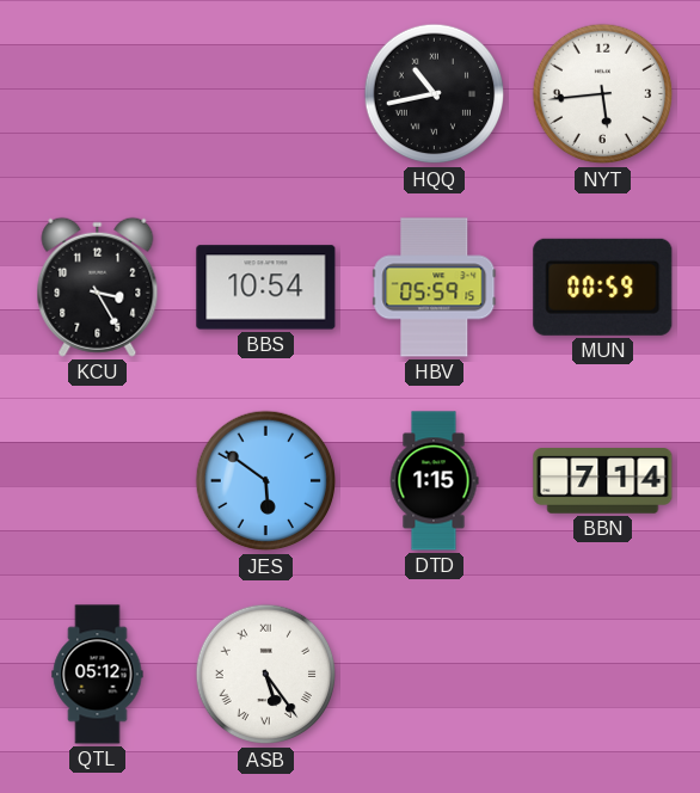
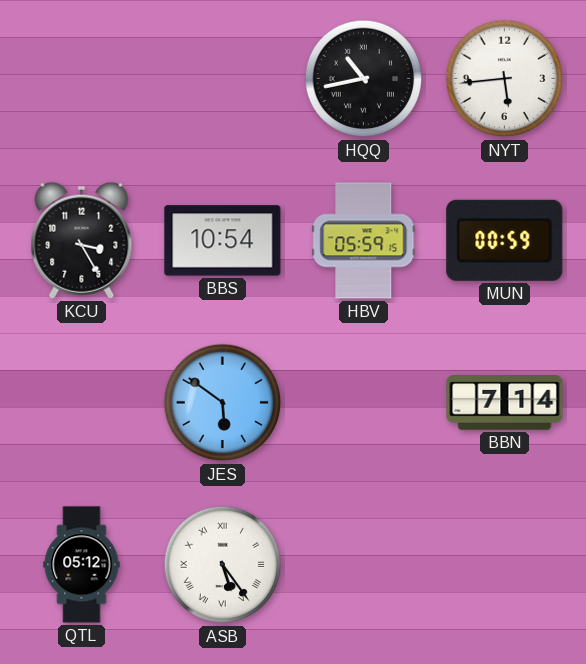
DTD: 1:15 -> none
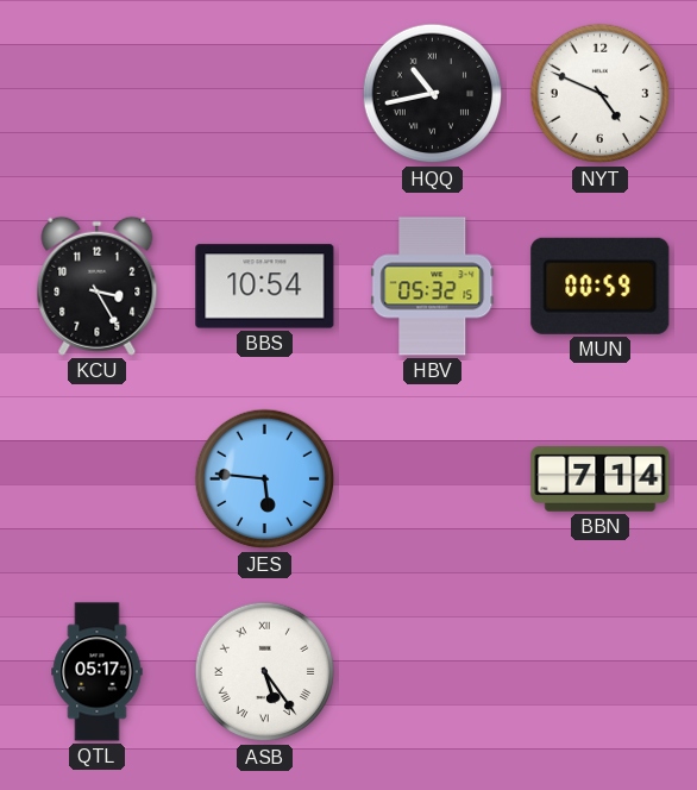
NYT: 5:44 -> 4:49
HBV: 05:59 -> 05:32
JES: 5:51 -> 5:46
QTL: 05:12 -> 05:17
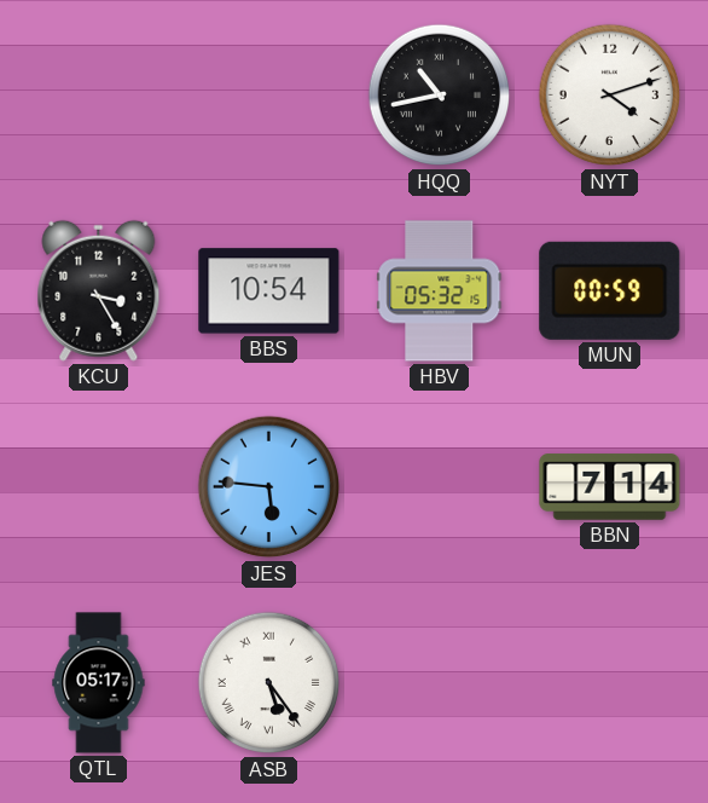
NYT: 4:49 -> 4:12
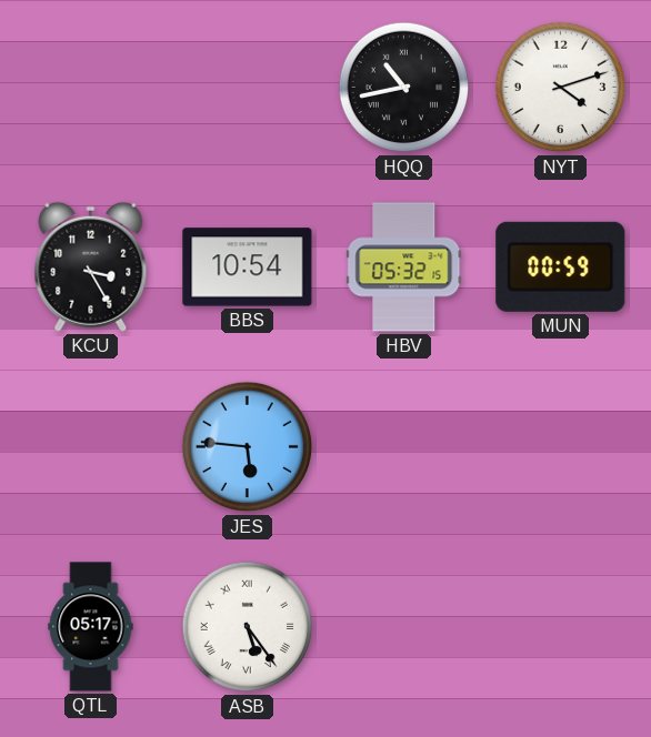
BBN: 7:14 -> none
